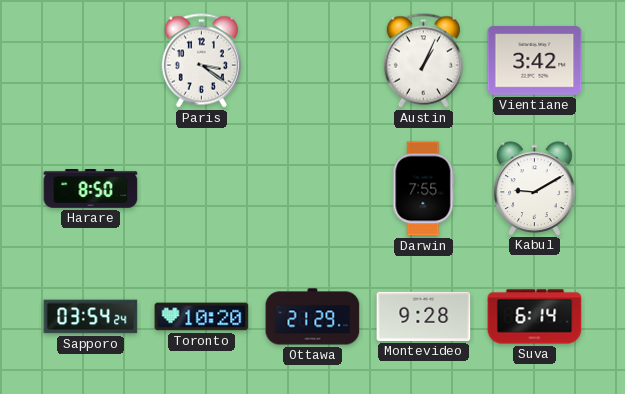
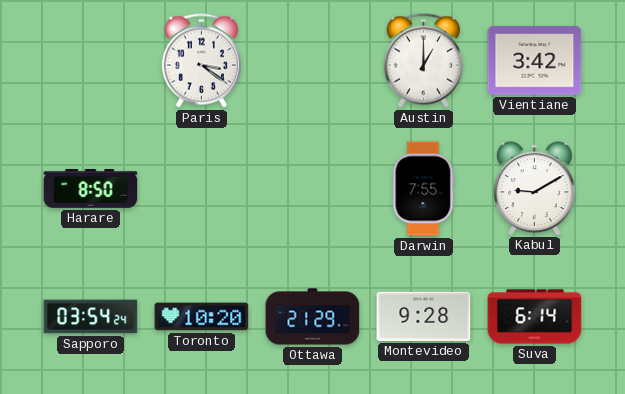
Austin: 1:04 -> 1:00
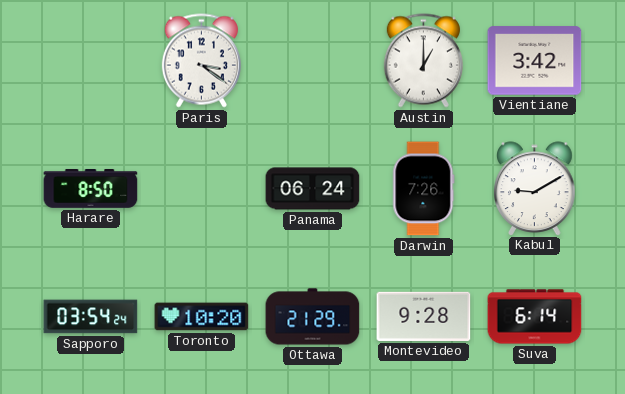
Panama: none -> 06:24
Darwin: 7:55 -> 7:26
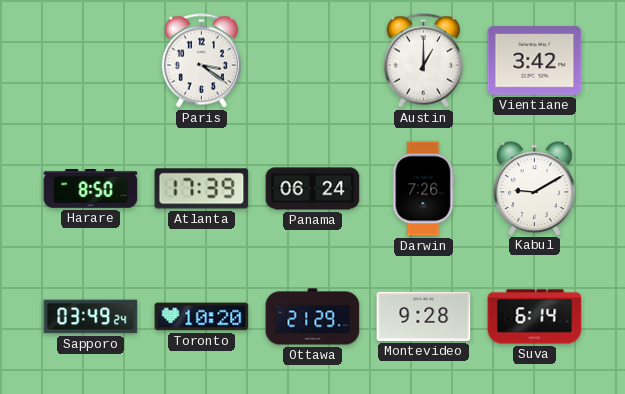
Atlanta: none -> 17:39
Sapporo: 03:54 -> 03:49
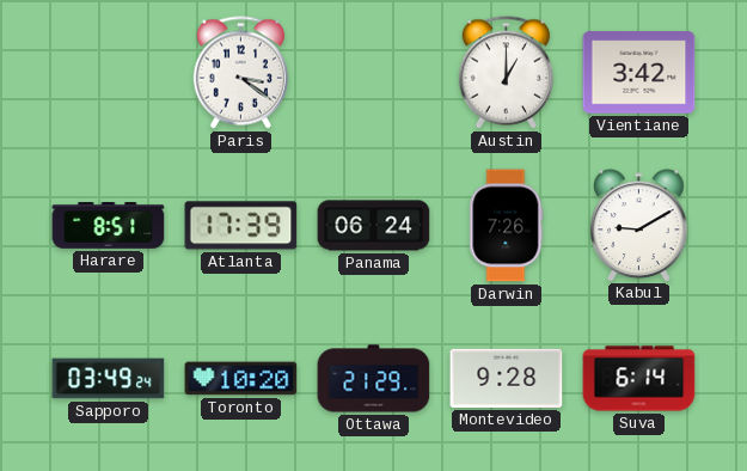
Harare: 8:50 -> 8:51
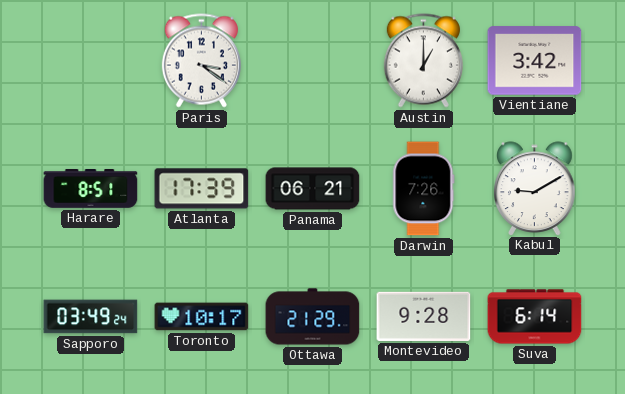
Panama: 06:24 -> 06:21
Toronto: 10:20 -> 10:17
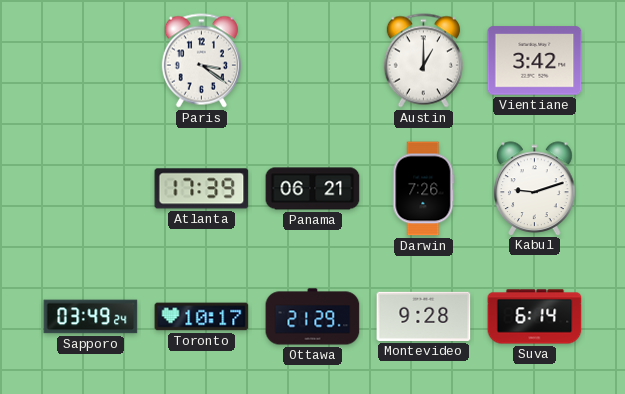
Harare: 8:51 -> none
Kabul: 9:10 -> 9:12
